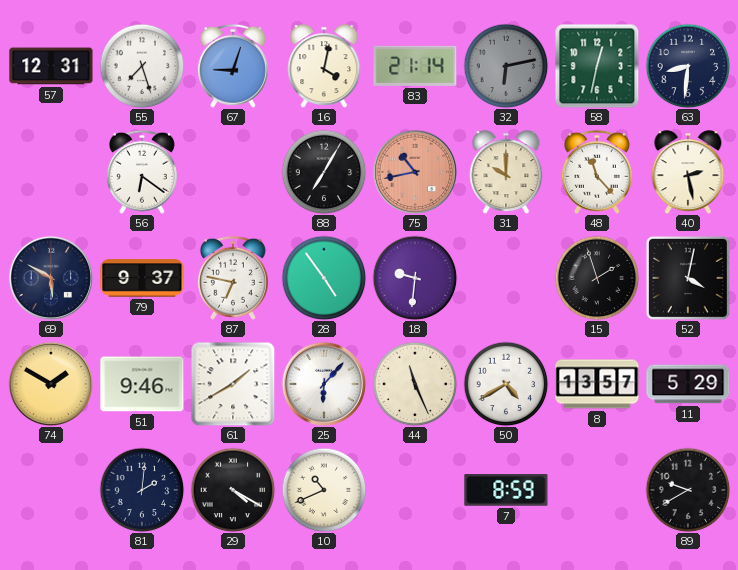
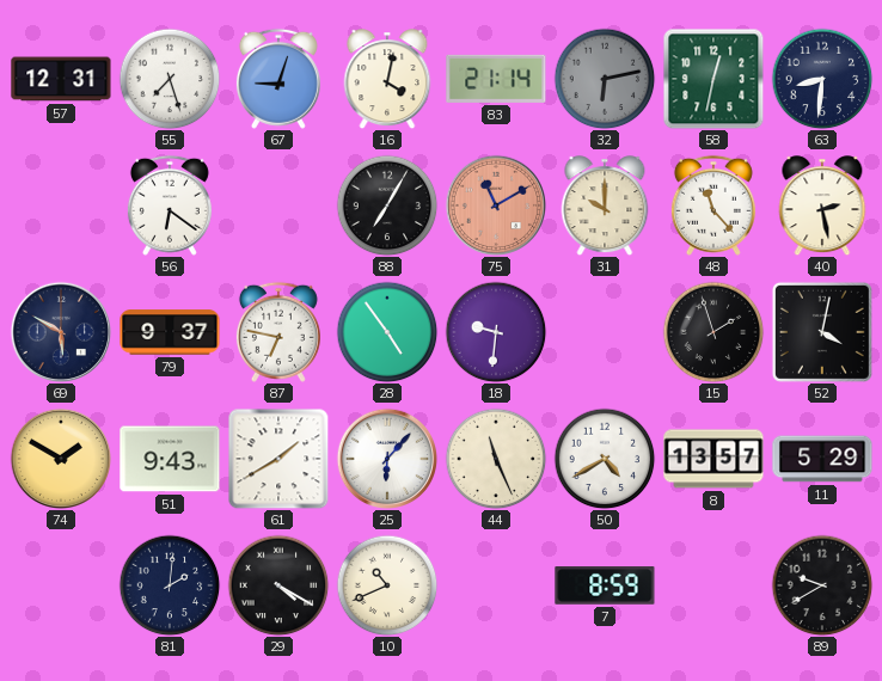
75: 10:43 -> 11:10
51: 9:46 -> 9:43
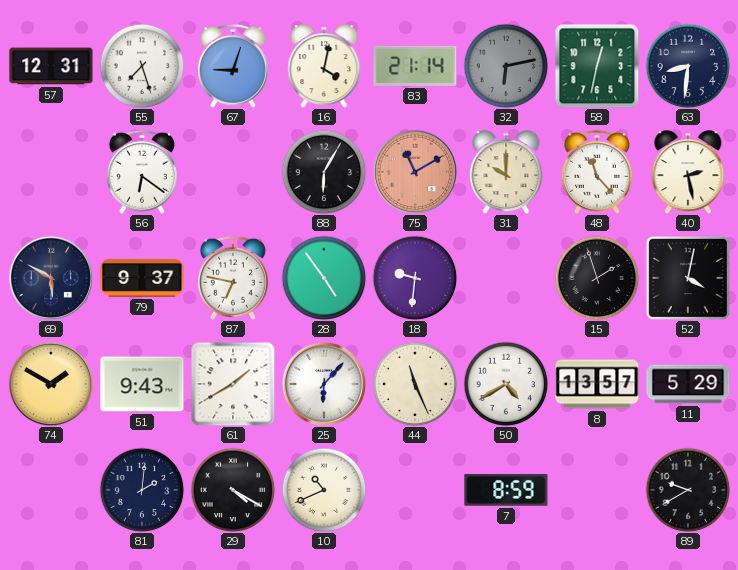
88: 7:05 -> 6:05
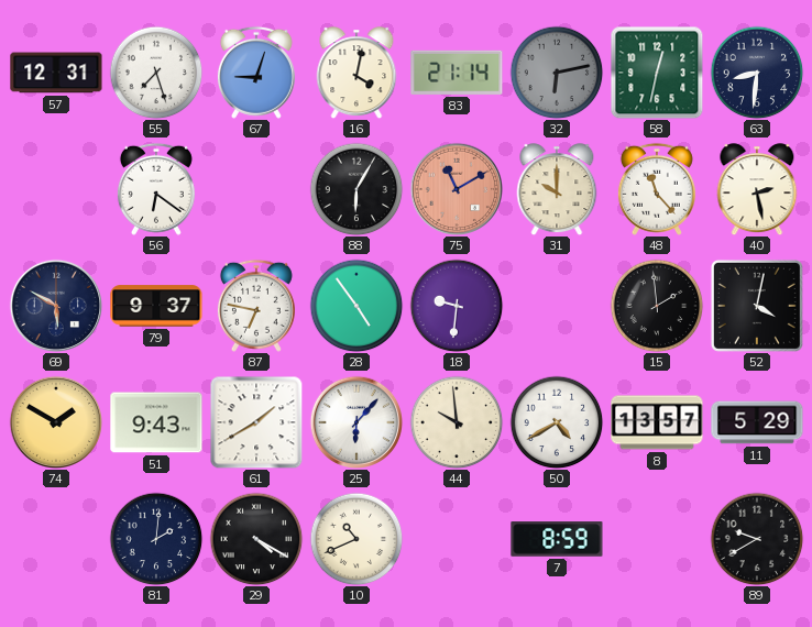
15: 1:57 -> 1:59
44: 11:26 -> 9:59
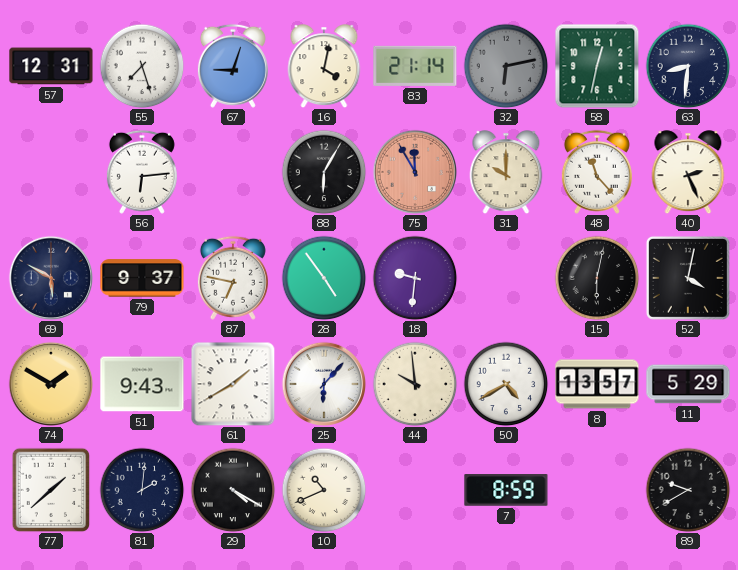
56: 6:21 -> 6:14
75: 11:10 -> 11:55
40: 2:28 -> 2:26
15: 1:59 -> 6:02
77: none -> 1:38
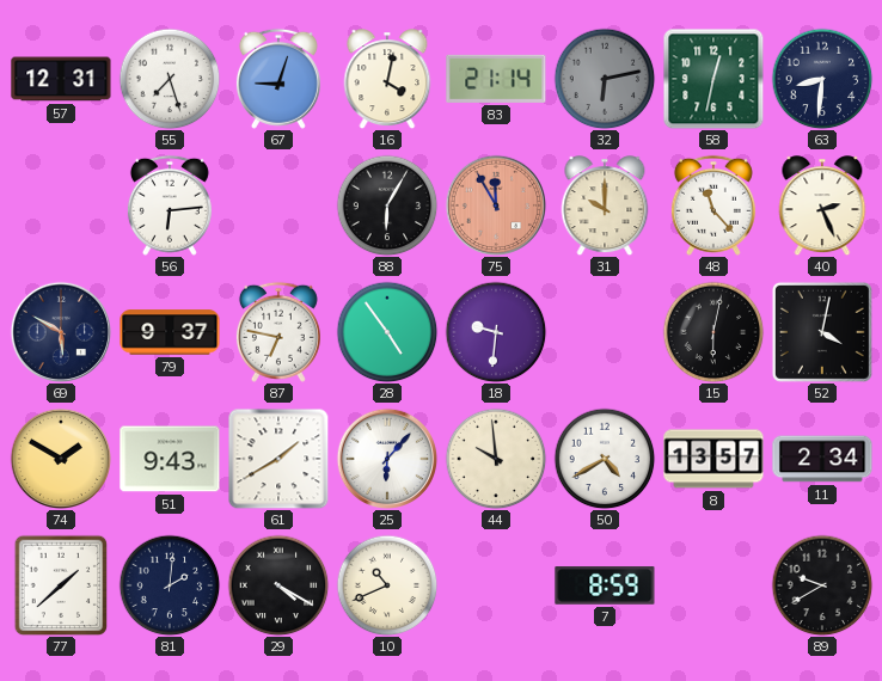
11: 5:29 -> 2:34
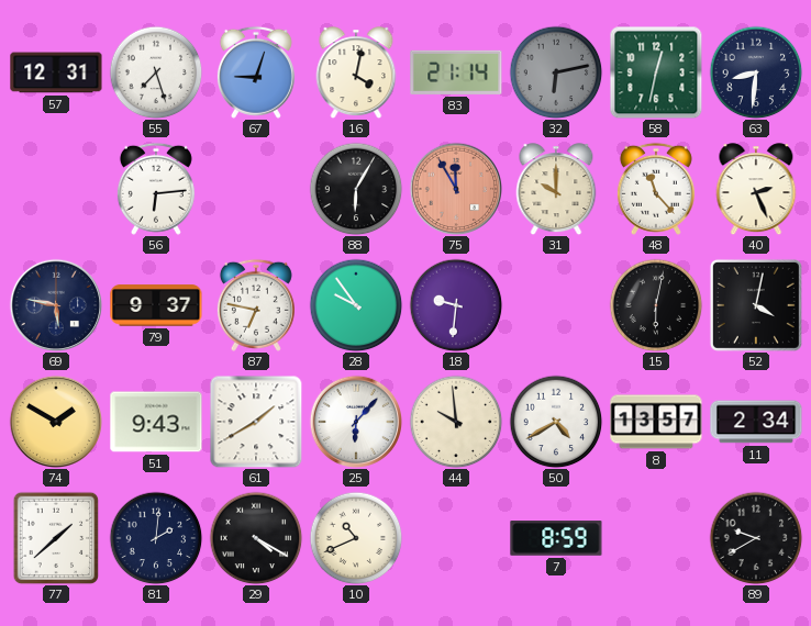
69: 5:50 -> 5:47
28: 4:54 -> 9:54
